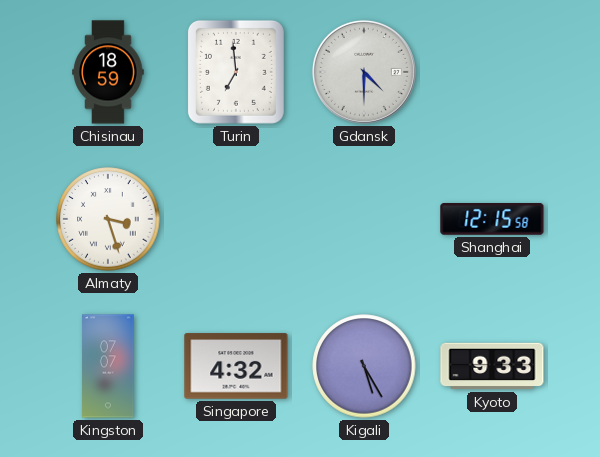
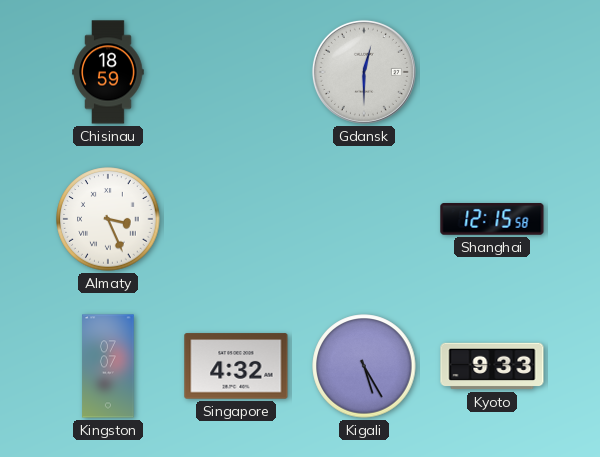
Turin: 6:59 -> none
Gdansk: 4:30 -> 12:30
Almaty: 3:27 -> 3:26
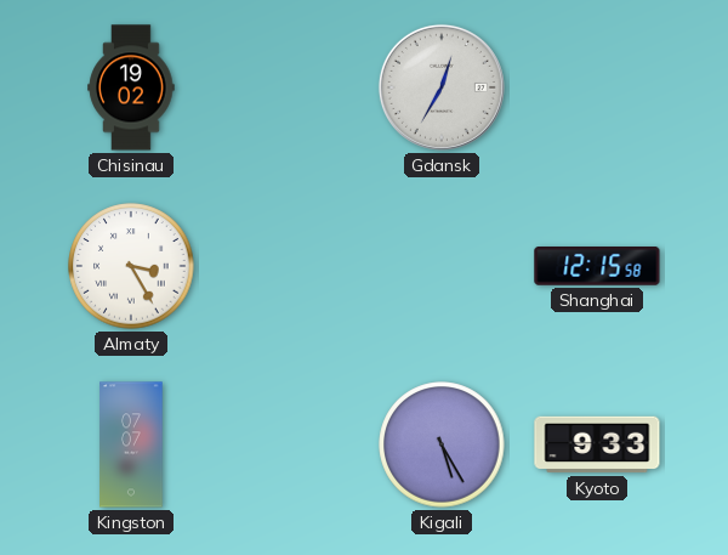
Chisinau: 18:59 -> 19:02
Gdansk: 12:30 -> 12:35
Almaty: 3:26 -> 3:25
Singapore: 4:32 -> none
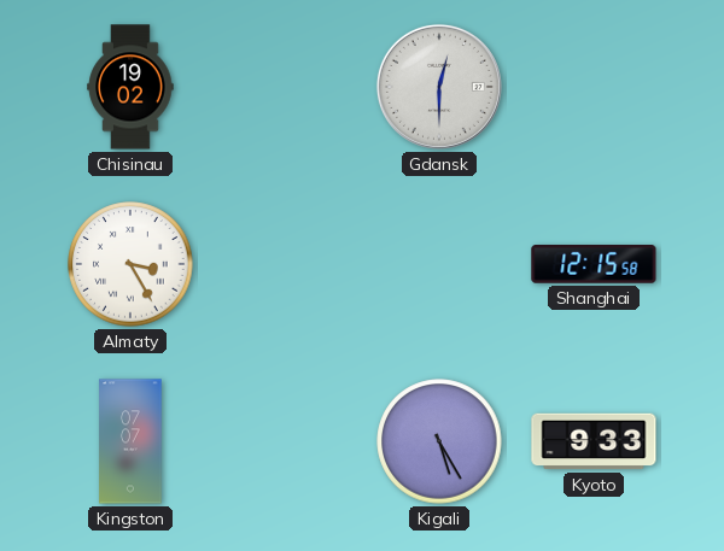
Gdansk: 12:35 -> 12:30
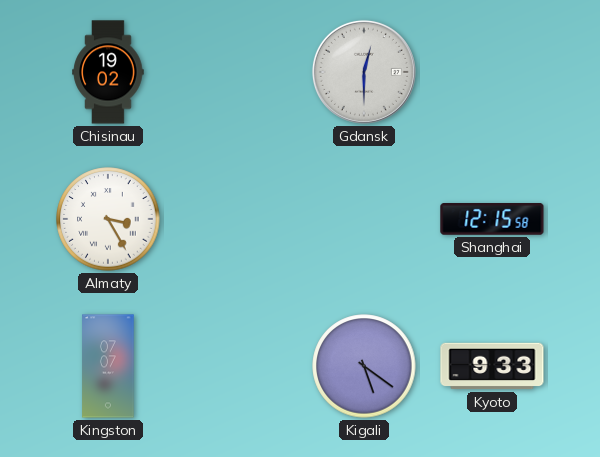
Kigali: 5:25 -> 5:21
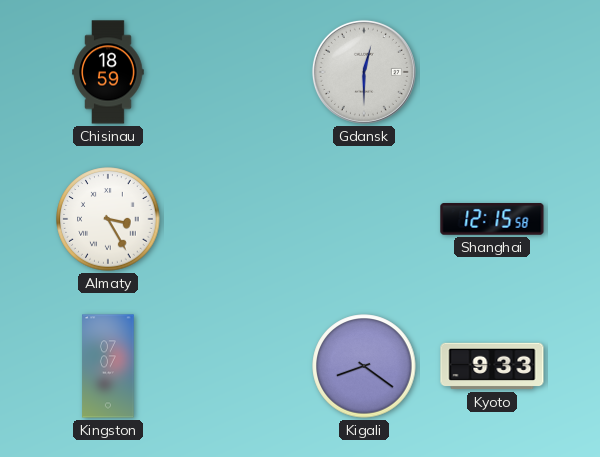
Chisinau: 19:02 -> 18:59
Kigali: 5:21 -> 8:21
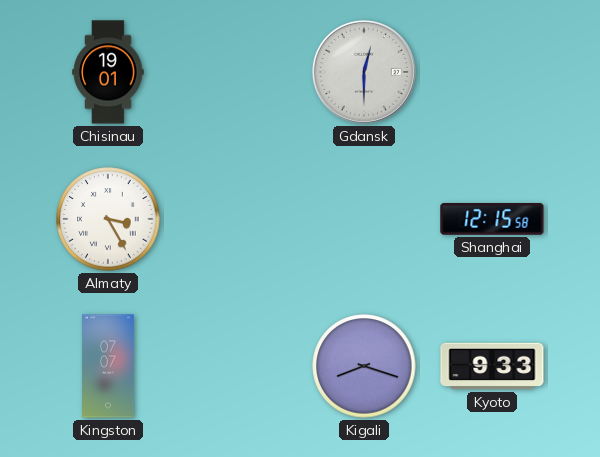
Chisinau: 18:59 -> 19:01
Kigali: 8:21 -> 8:18
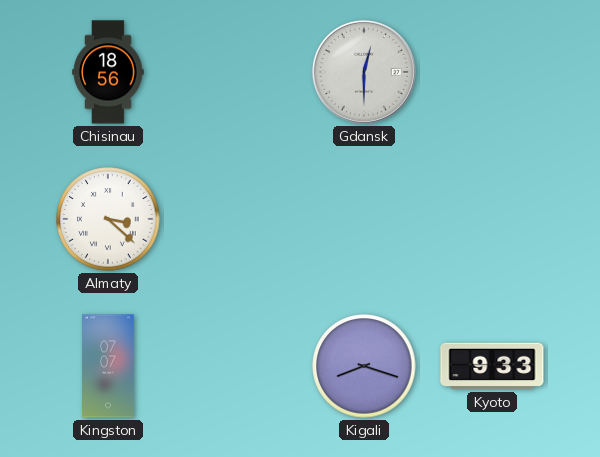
Chisinau: 19:01 -> 18:56
Almaty: 3:25 -> 3:22
Shanghai: 12:15 -> none
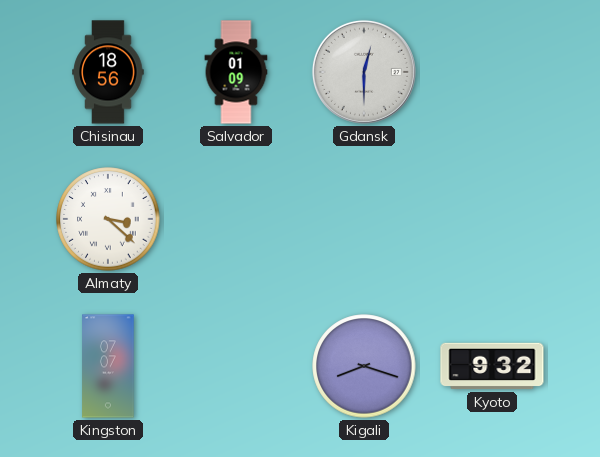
Salvador: none -> 01:09
Kyoto: 9:33 -> 9:32
